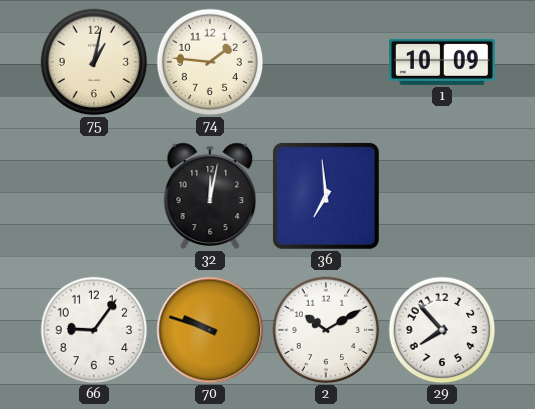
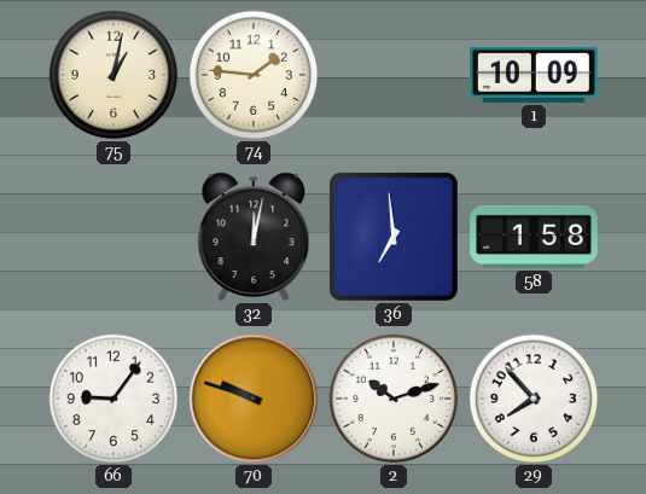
58: none -> 1:58
2: 10:10 -> 10:12
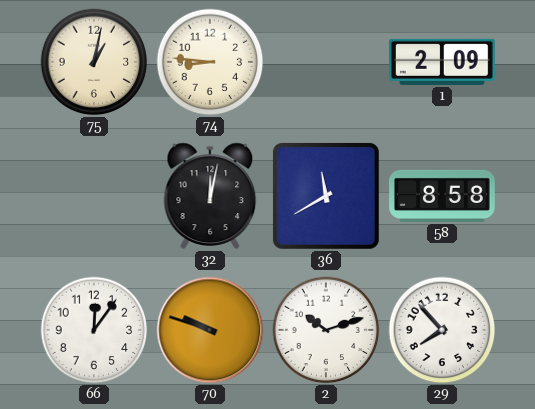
74: 1:46 -> 8:46
1: 10:09 -> 2:09
36: 6:59 -> 11:40
58: 1:58 -> 8:58
66: 9:06 -> 12:06
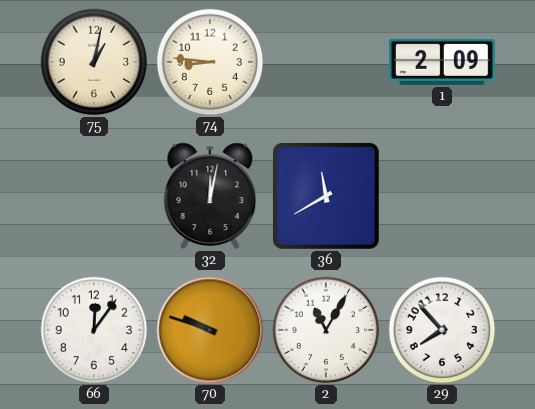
58: 8:58 -> none
2: 10:12 -> 11:05
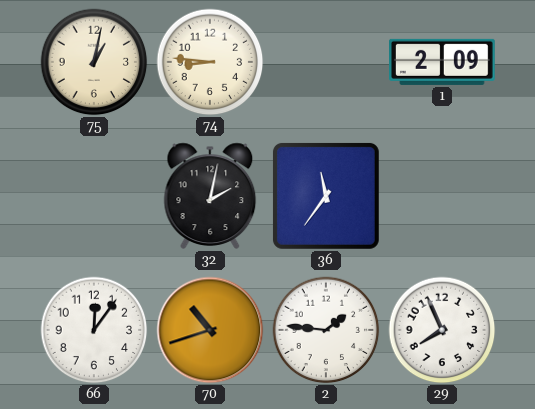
32: 12:02 -> 2:02
36: 11:40 -> 11:36
70: 9:48 -> 10:42
2: 11:05 -> 1:46
29: 7:53 -> 7:56
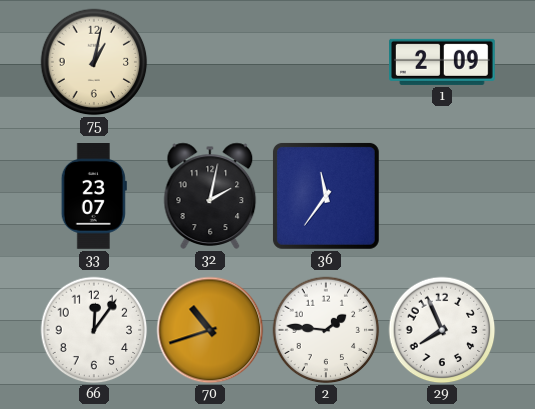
74: 8:46 -> none
33: none -> 23:07
